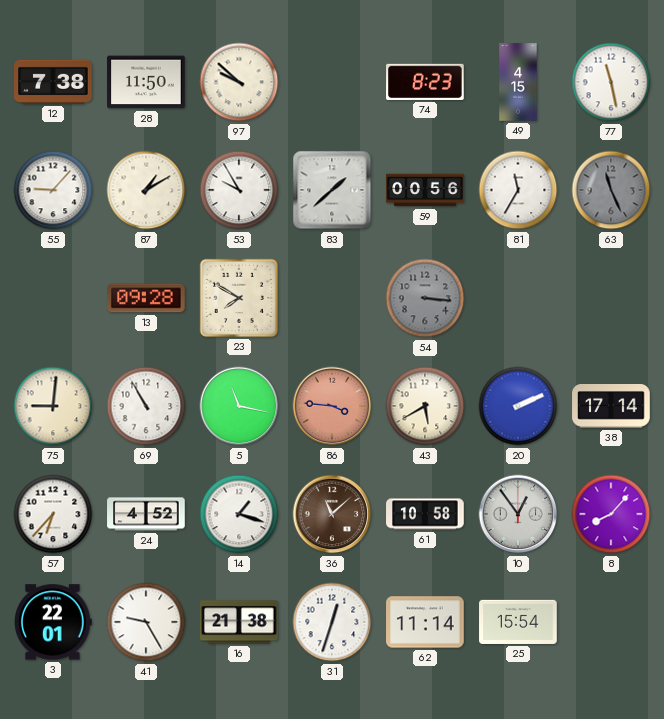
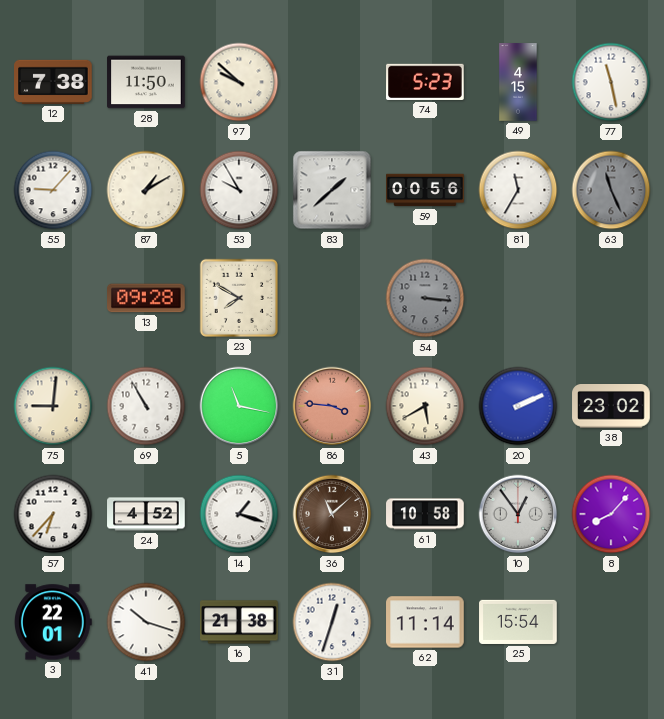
74: 8:23 -> 5:23
38: 17:14 -> 23:02
41: 9:25 -> 10:18
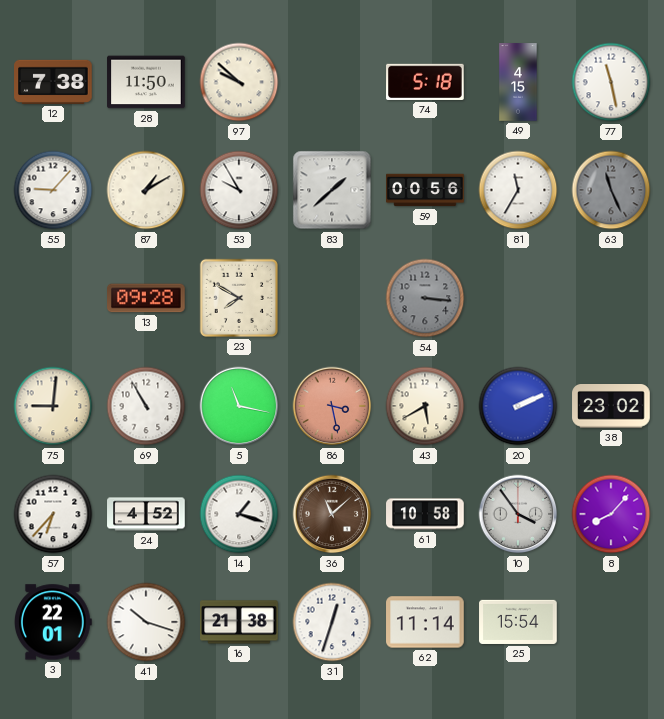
74: 5:23 -> 5:18
86: 3:46 -> 3:28
10: 12:54 -> 3:54
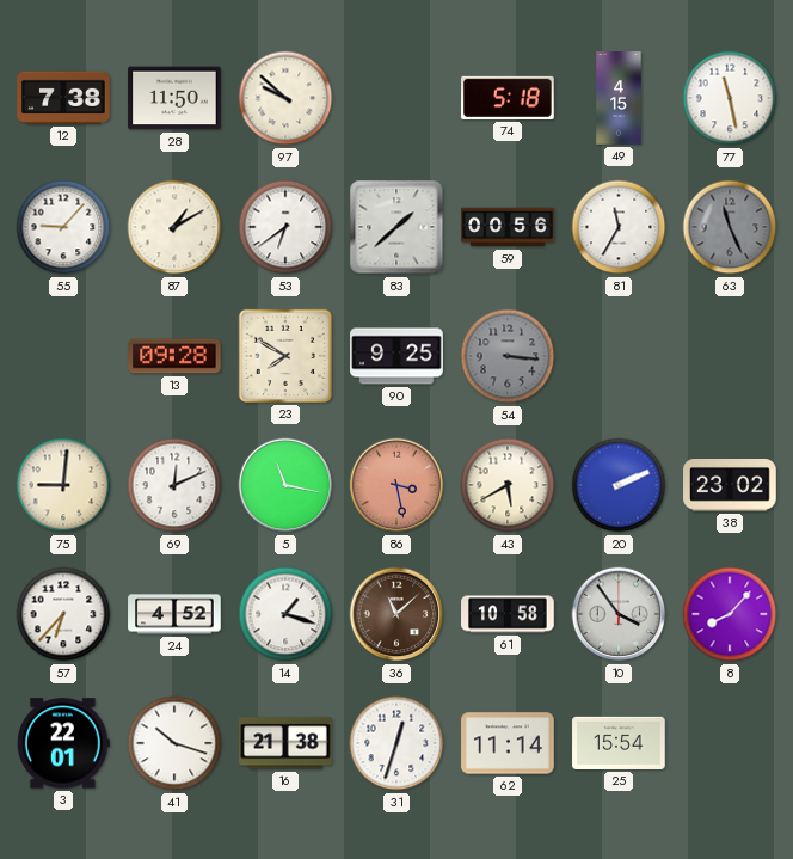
53: 9:55 -> 6:39
90: none -> 9:25
69: 10:55 -> 12:11
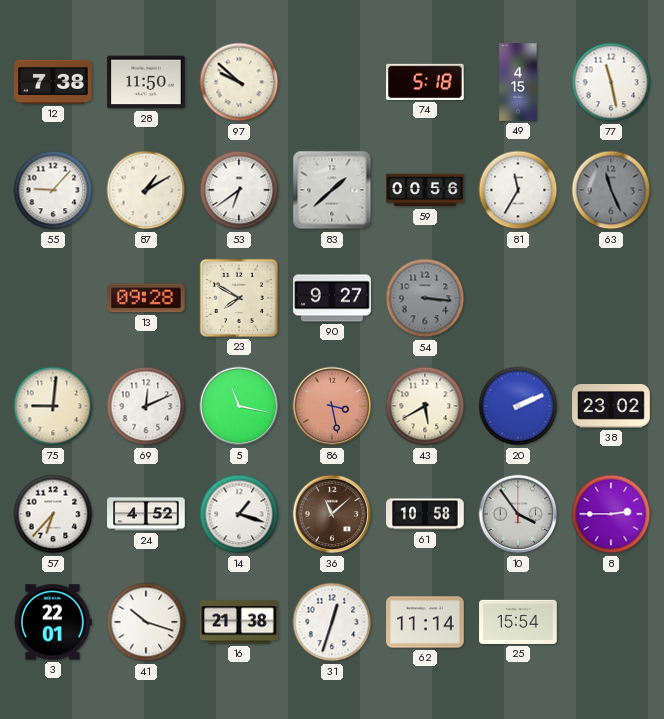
90: 9:25 -> 9:27
8: 8:07 -> 2:45
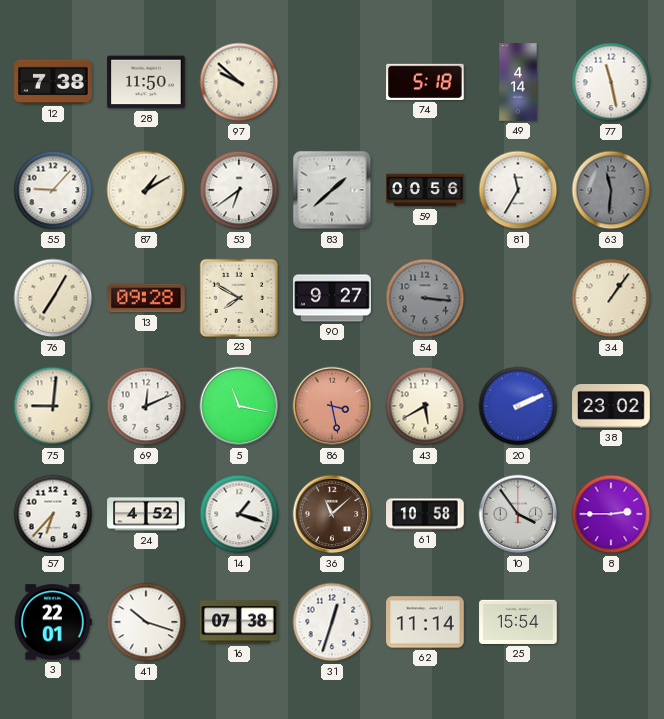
49: 4:15 -> 4:14
63: 11:26 -> 11:31
76: none -> 7:05
34: none -> 1:06
16: 21:38 -> 07:38
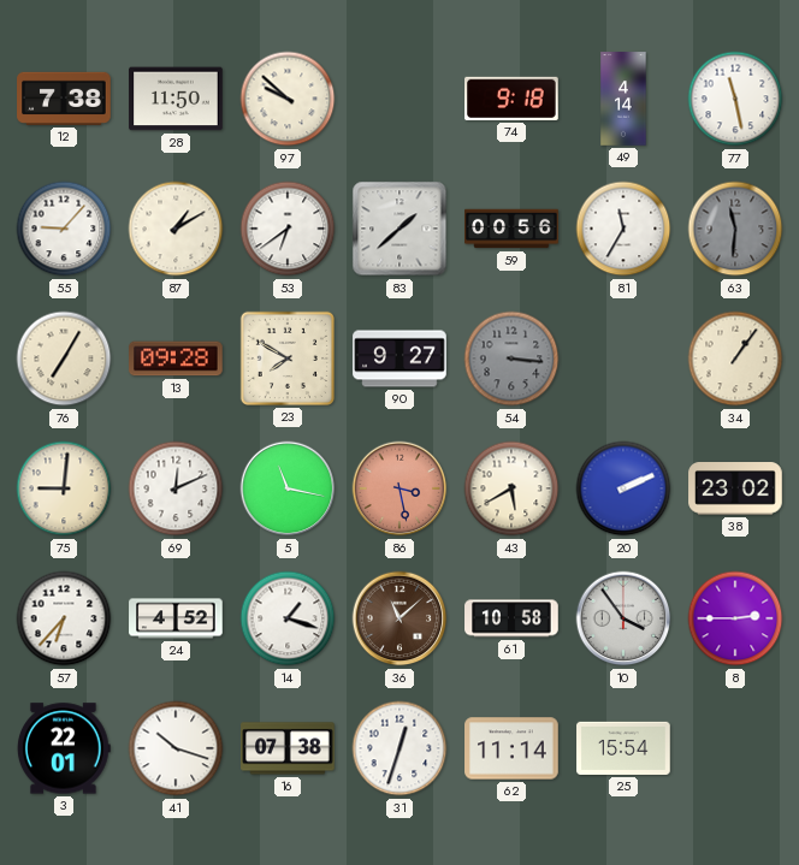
74: 5:18 -> 9:18
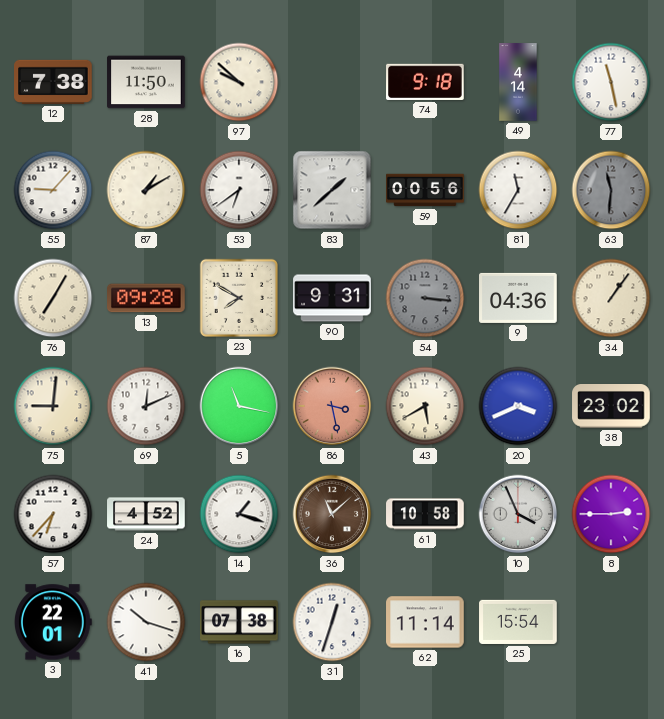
90: 9:27 -> 9:31
9: none -> 04:36
20: 2:11 -> 3:41
10: 3:54 -> 3:56
